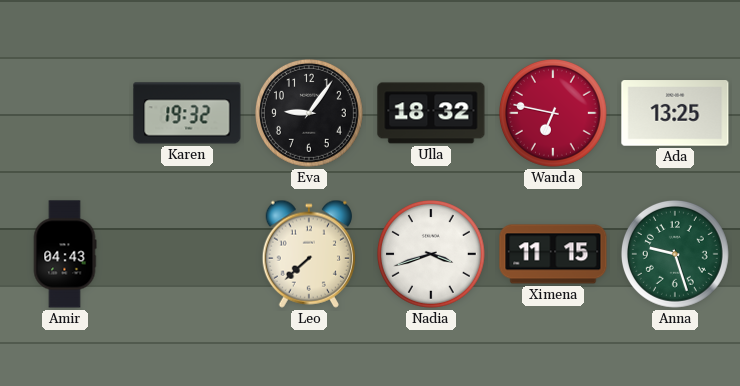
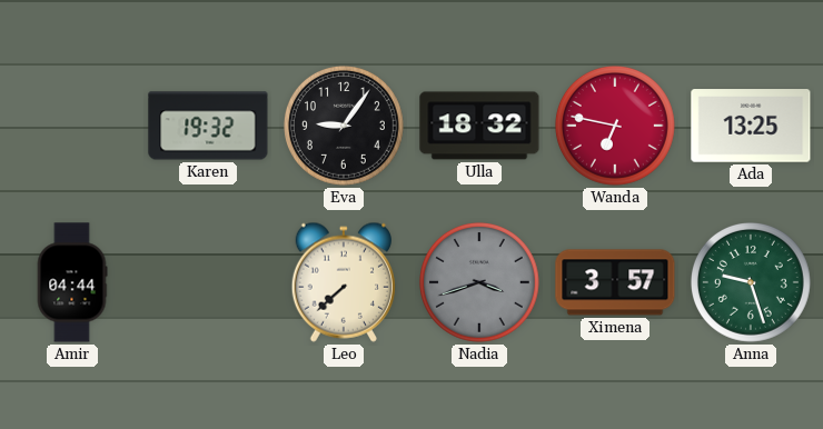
Amir: 04:43 -> 04:44
Nadia dial: white -> grey
Ximena: 11:15 -> 3:57
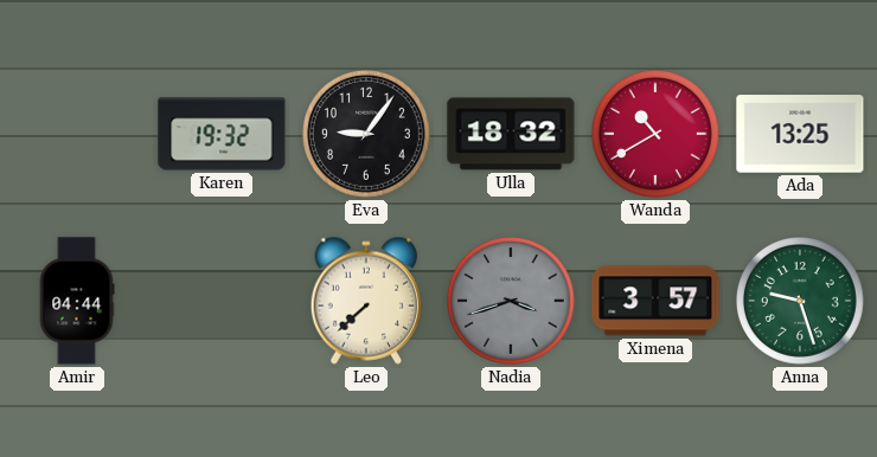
Wanda: 6:47 -> 10:40
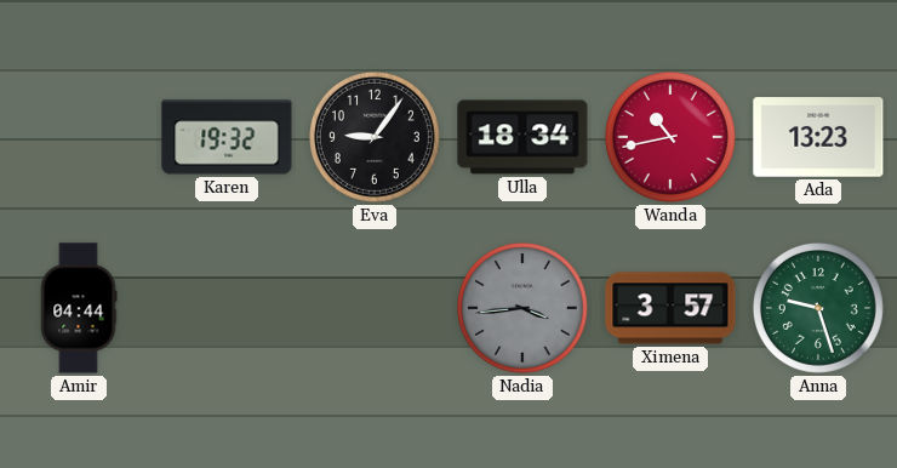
Ulla: 18:32 -> 18:34
Wanda: 10:40 -> 10:43
Ada: 13:25 -> 13:23
Leo: 7:38 -> none
Nadia: 3:42 -> 3:44
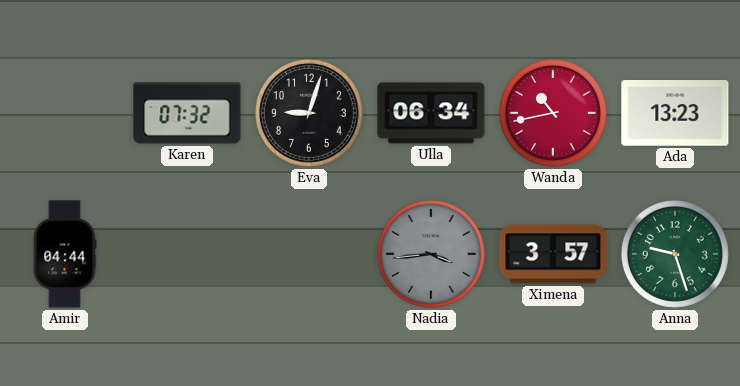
Karen: 19:32 -> 07:32
Eva: 9:06 -> 9:03
Ulla: 18:34 -> 06:34
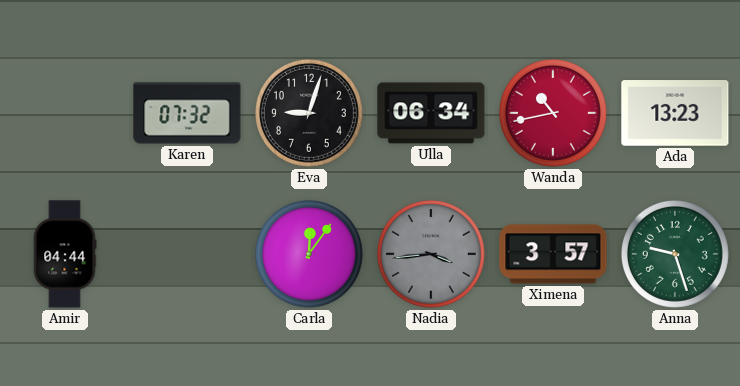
Carla: none -> 12:06
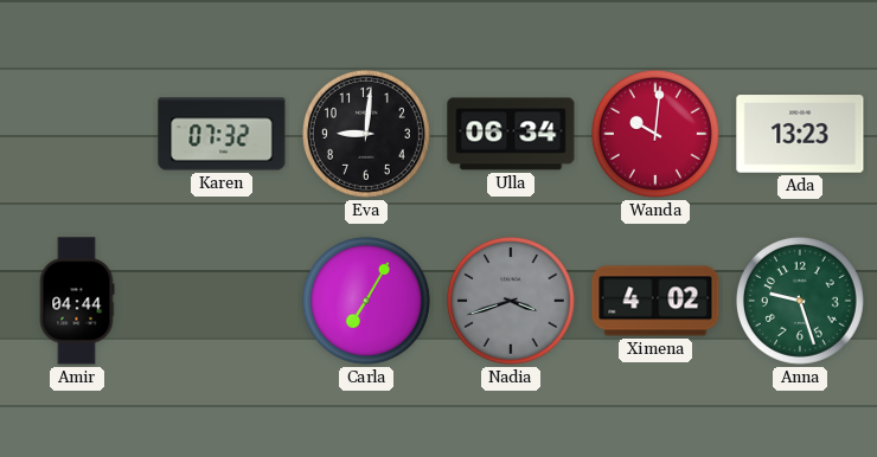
Eva: 9:03 -> 9:01
Wanda: 10:43 -> 10:01
Carla: 12:06 -> 7:05
Nadia: 3:44 -> 3:42
Ximena: 3:57 -> 4:02
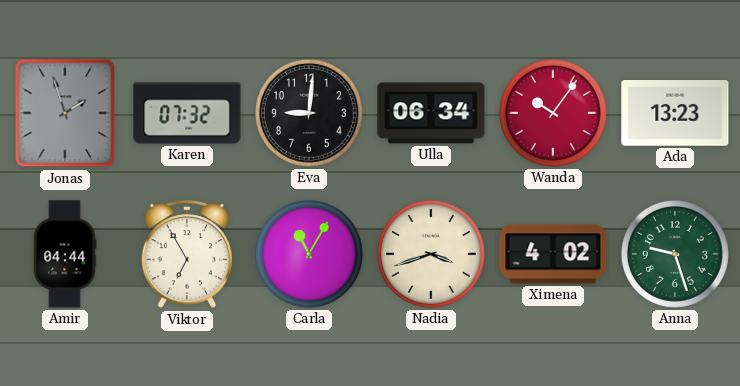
Jonas: none -> 1:57
Wanda: 10:01 -> 10:06
Viktor: none -> 6:55
Carla: 7:05 -> 11:05
Nadia dial: grey -> cream
